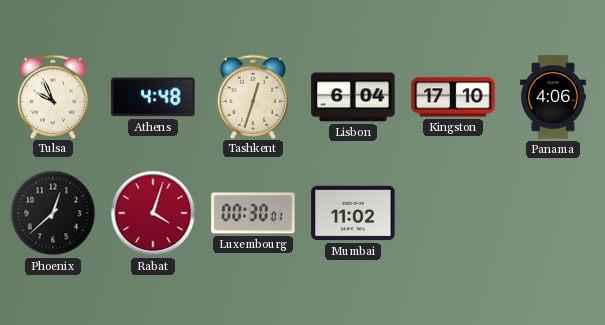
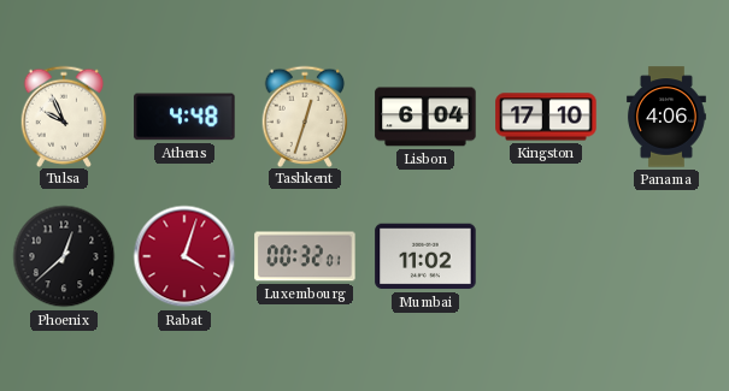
Luxembourg: 00:30 -> 00:32
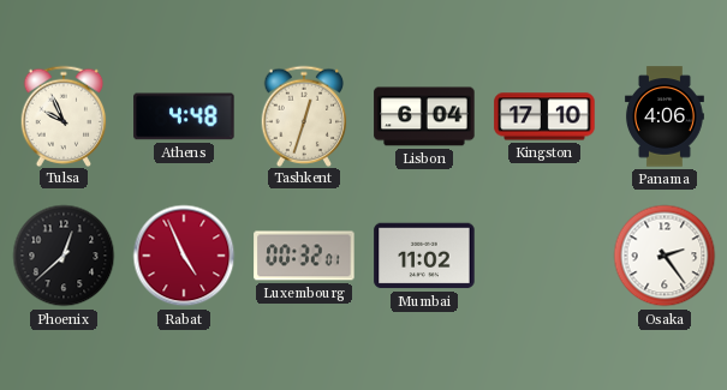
Rabat: 4:03 -> 4:56
Osaka: none -> 2:24
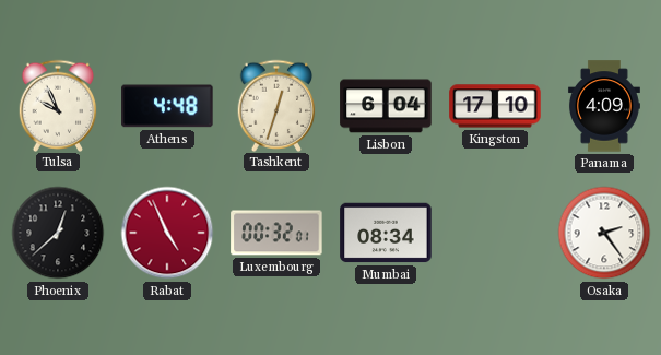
Panama: 4:06 -> 4:09
Mumbai: 11:02 -> 08:34
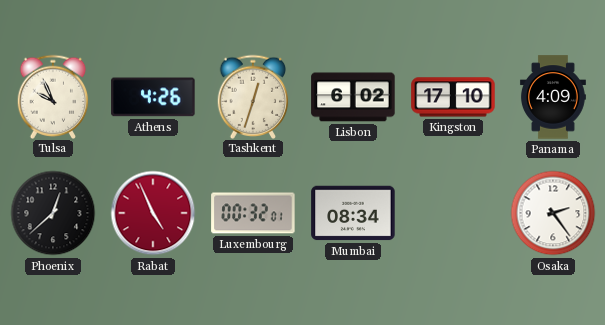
Athens: 4:48 -> 4:26
Lisbon: 6:04 -> 6:02
